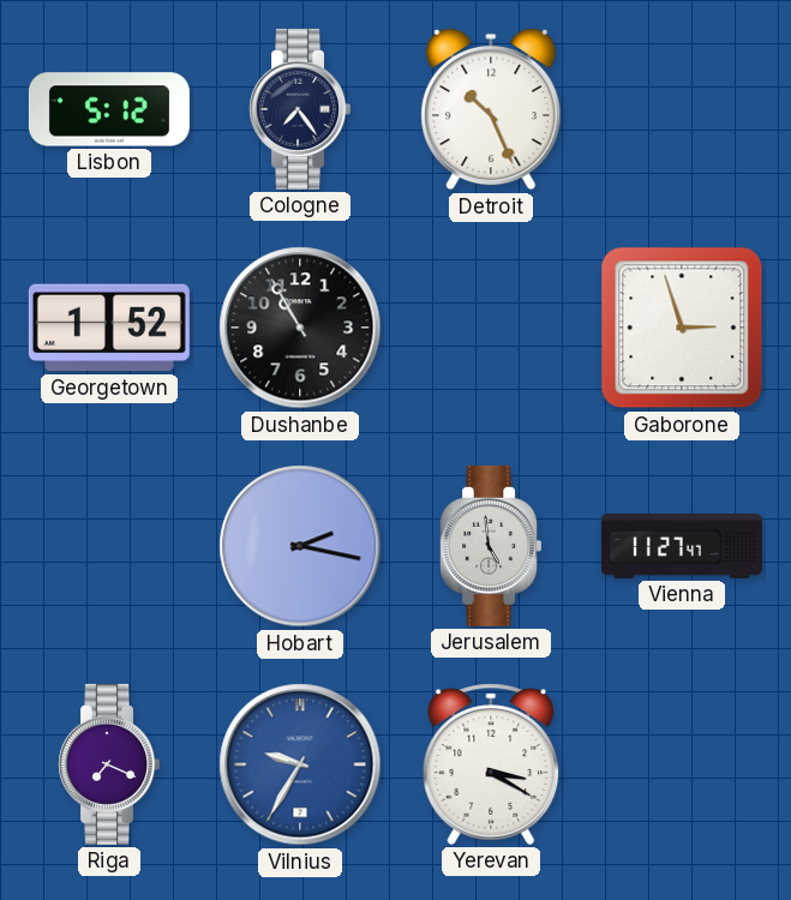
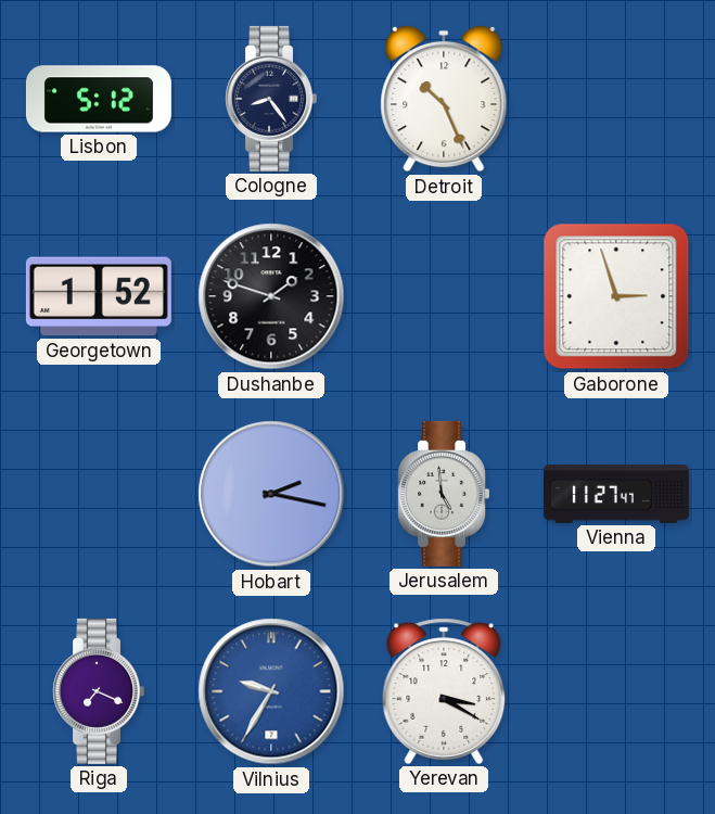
Cologne: 7:24 -> 8:24
Dushanbe: 10:55 -> 1:48
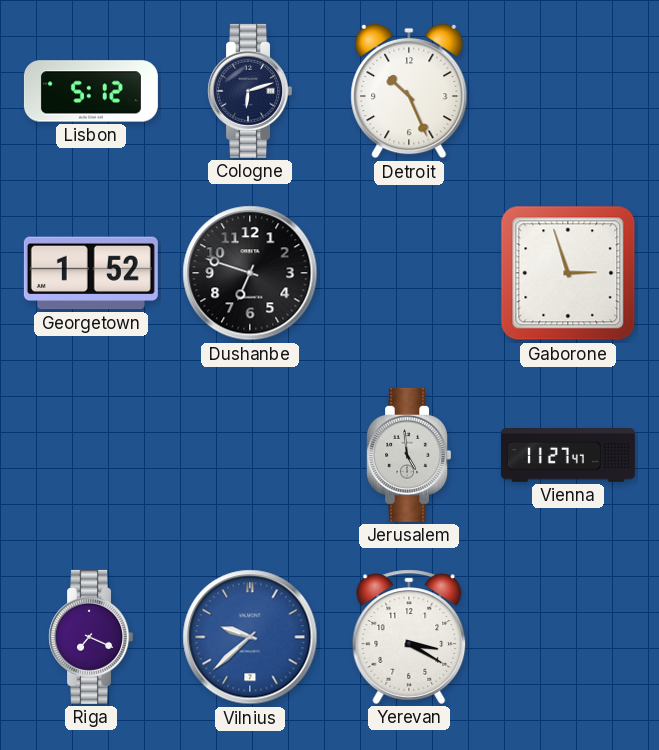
Cologne: 8:24 -> 6:12
Dushanbe: 1:48 -> 6:48
Hobart: 2:17 -> none
Vilnius: 9:35 -> 9:38
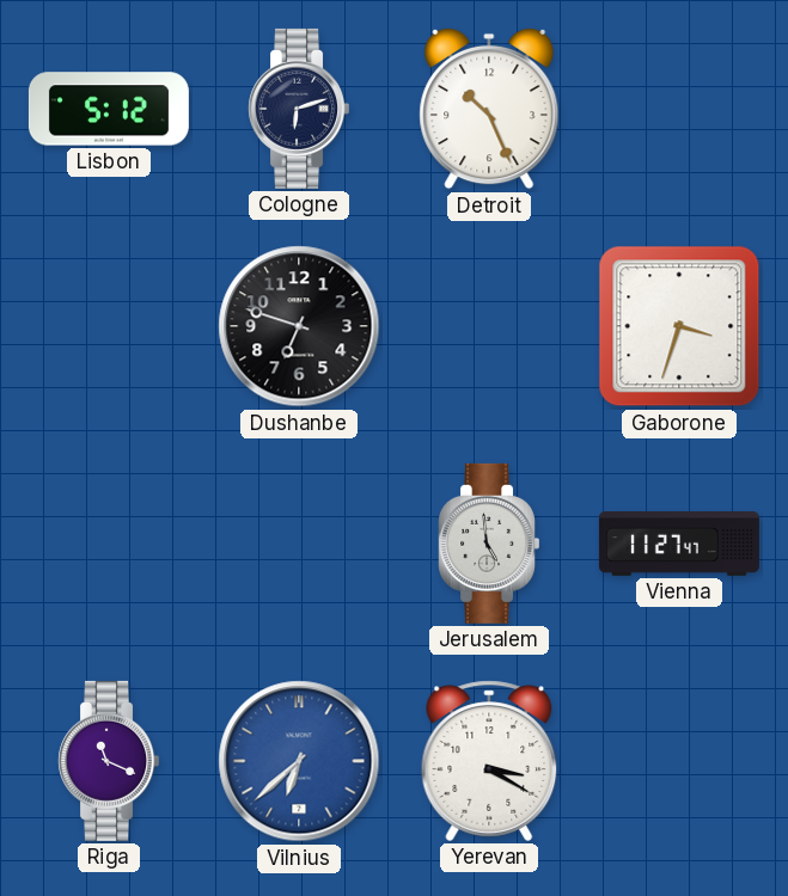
Georgetown: 1:52 -> none
Gaborone: 2:57 -> 3:33
Riga: 7:19 -> 11:19
Vilnius: 9:38 -> 6:38
